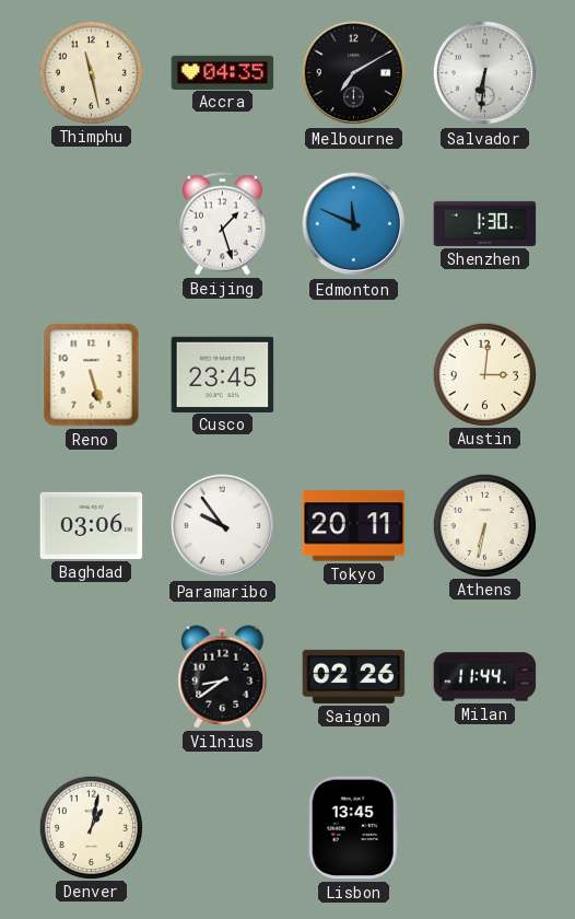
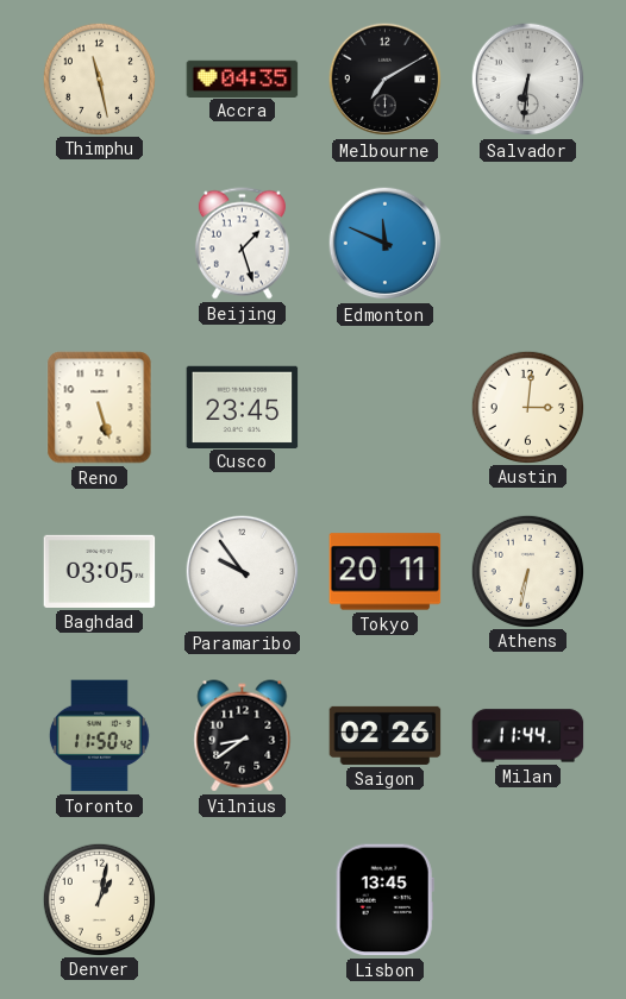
Shenzhen: 1:30 -> none
Baghdad: 03:06 -> 03:05
Toronto: none -> 11:50
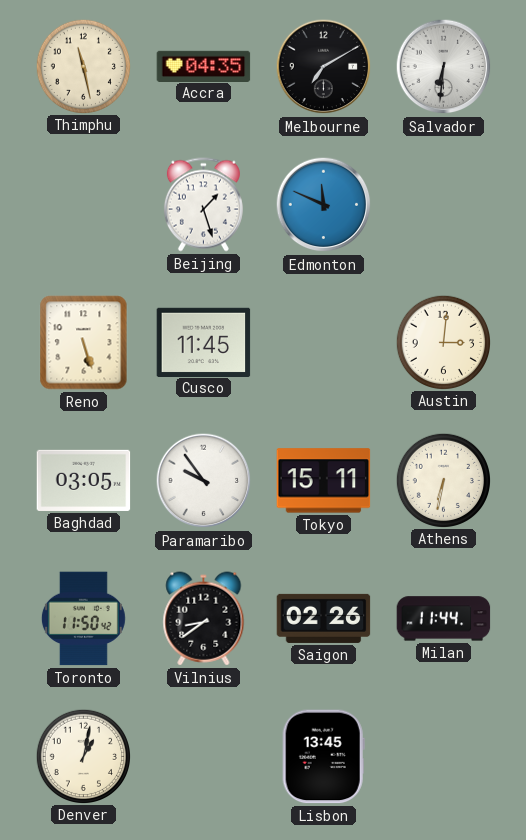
Cusco: 23:45 -> 11:45
Tokyo: 20:11 -> 15:11
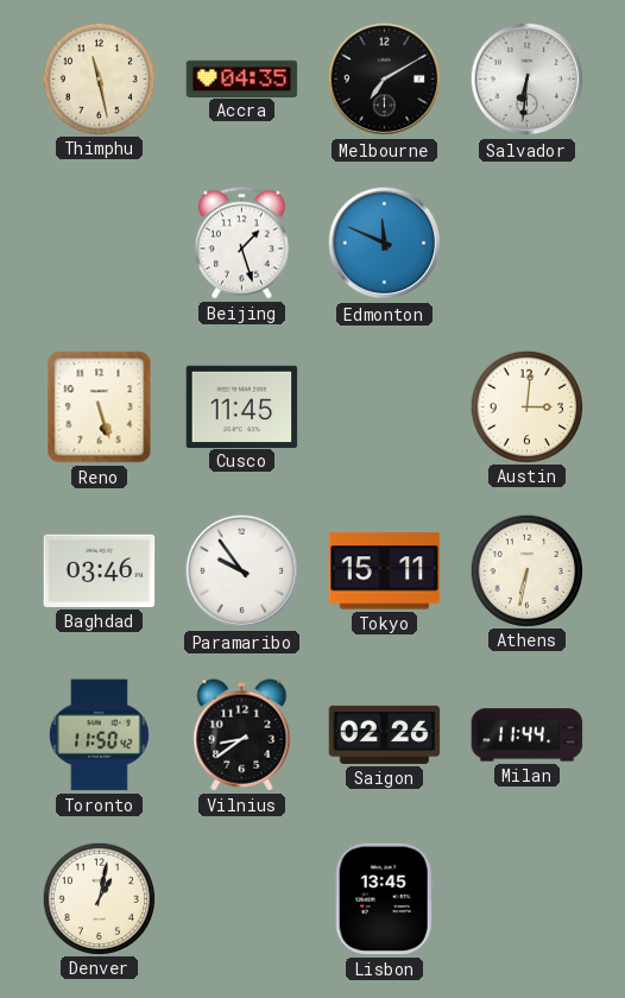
Baghdad: 03:05 -> 03:46
